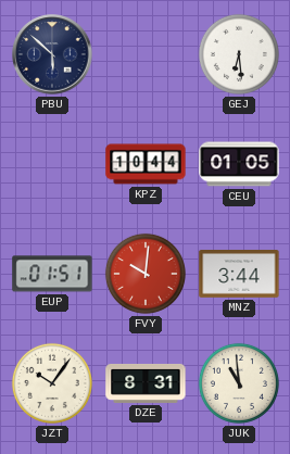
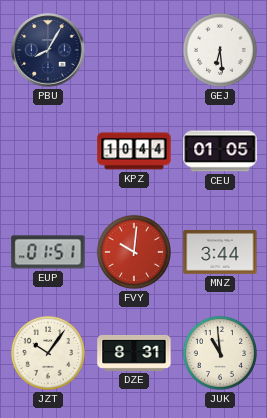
PBU: 5:52 -> 8:05
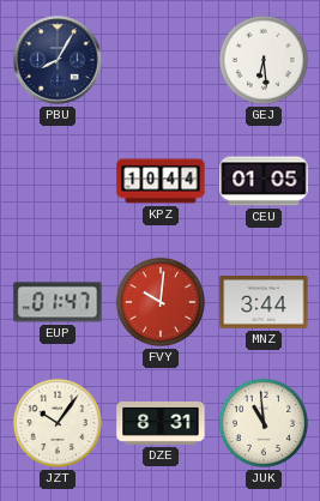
EUP: 01:51 -> 01:47
